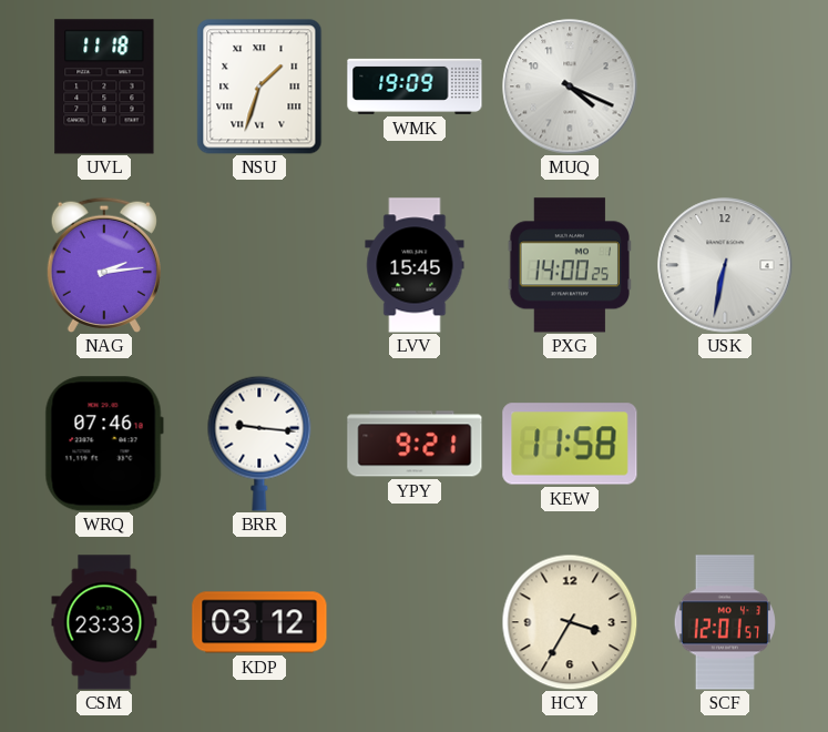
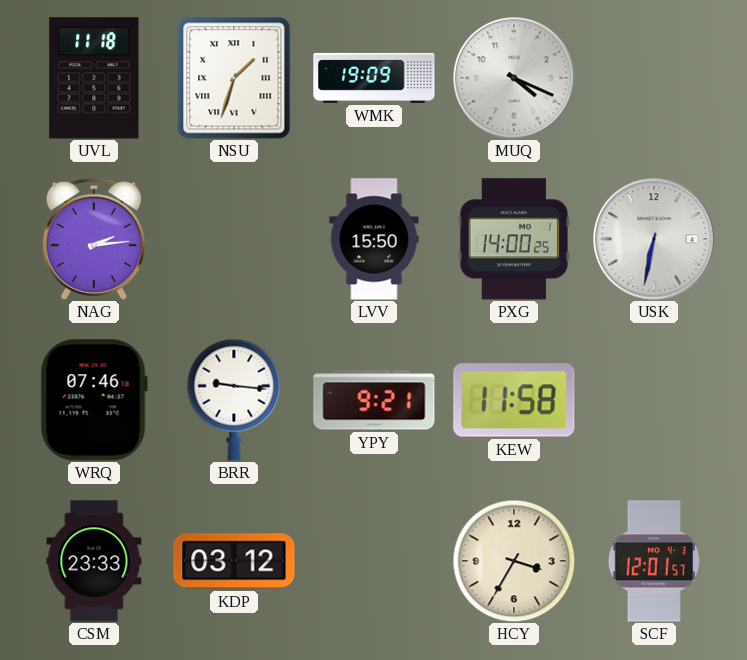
LVV: 15:45 -> 15:50
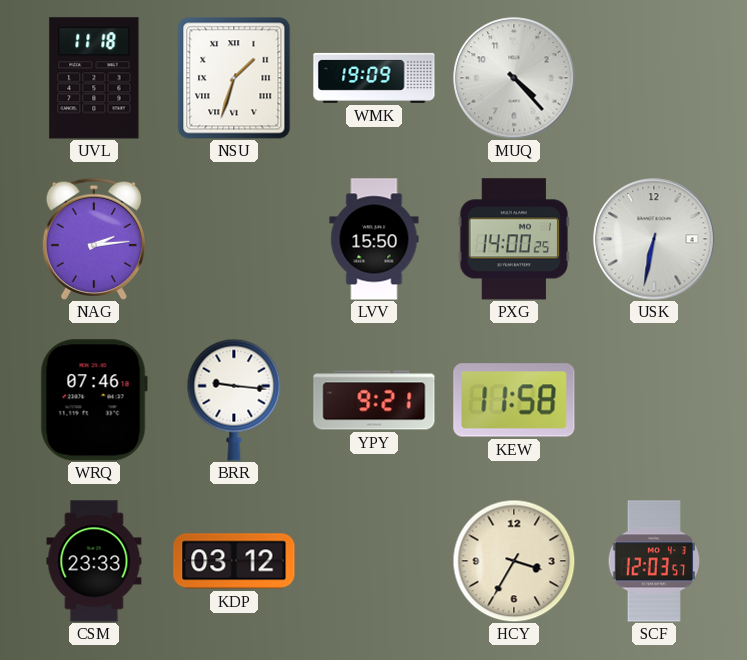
MUQ: 4:19 -> 4:23
SCF: 12:01 -> 12:03
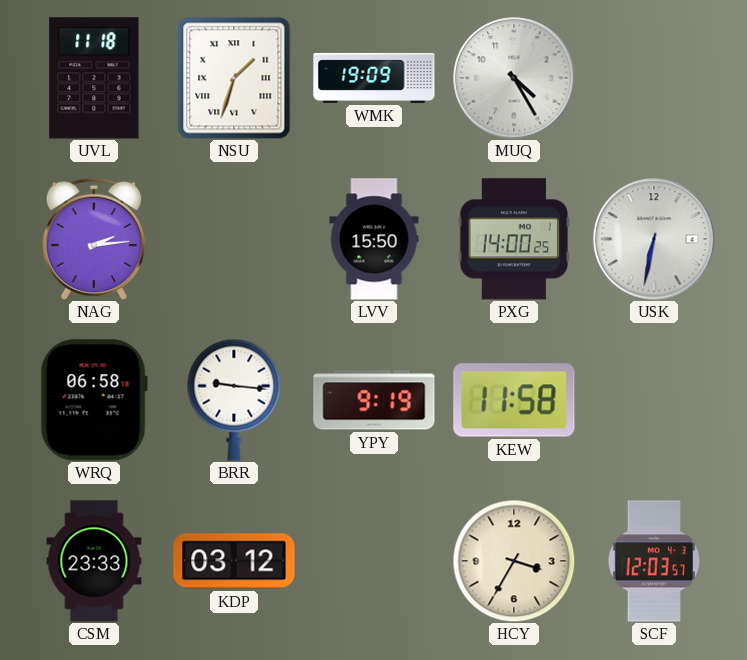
MUQ: 4:23 -> 4:25
WRQ: 07:46 -> 06:58
YPY: 9:21 -> 9:19
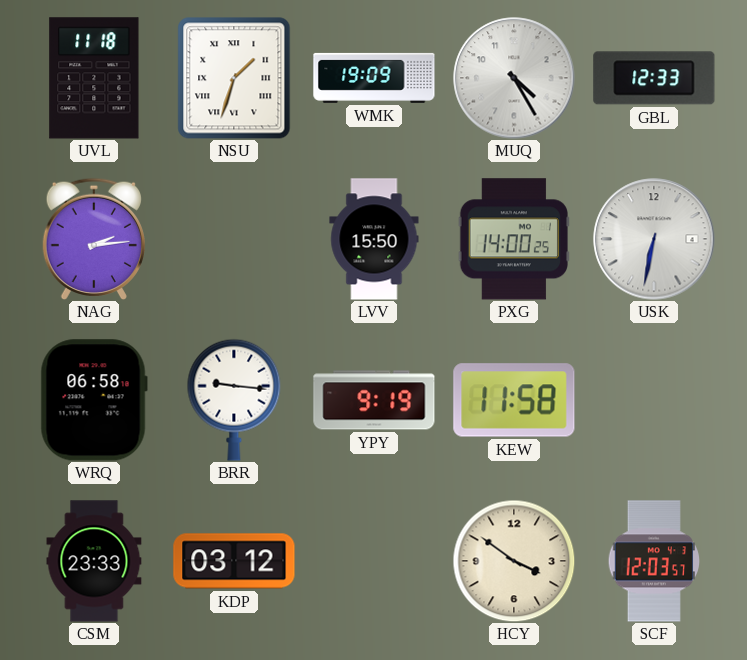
GBL: none -> 12:33
HCY: 3:35 -> 3:51
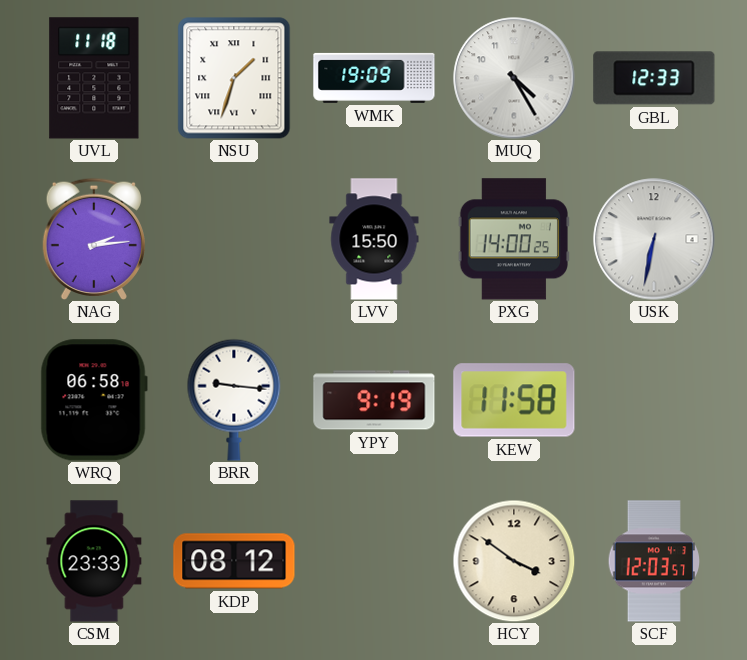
KDP: 03:12 -> 08:12
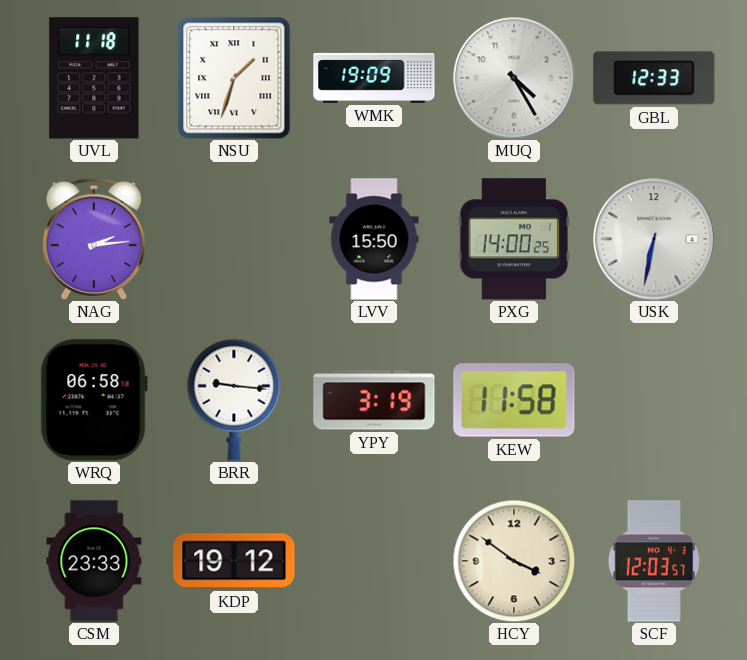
YPY: 9:19 -> 3:19
KDP: 08:12 -> 19:12
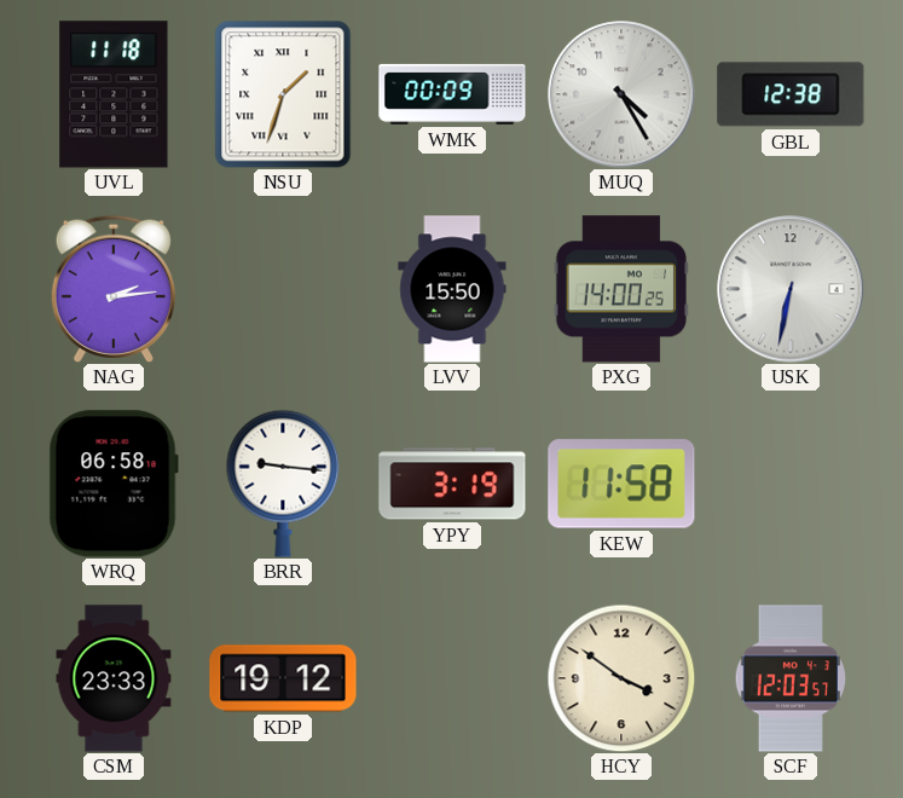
WMK: 19:09 -> 00:09
GBL: 12:33 -> 12:38
